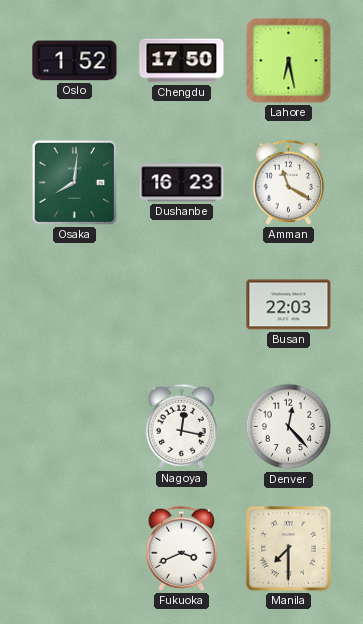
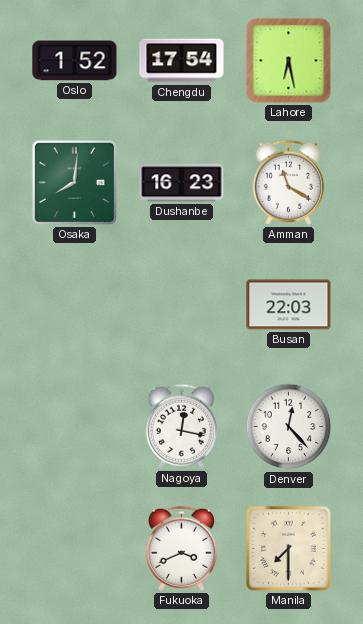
Chengdu: 17:50 -> 17:54
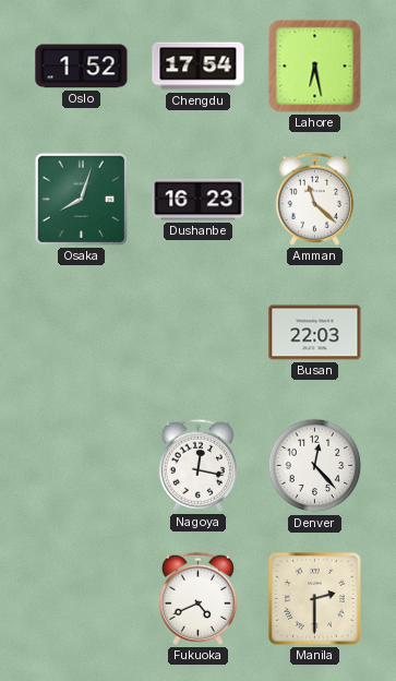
Osaka: 8:01 -> 8:03
Amman: 11:20 -> 11:22
Fukuoka: 3:41 -> 4:41
Manila: 7:30 -> 2:30
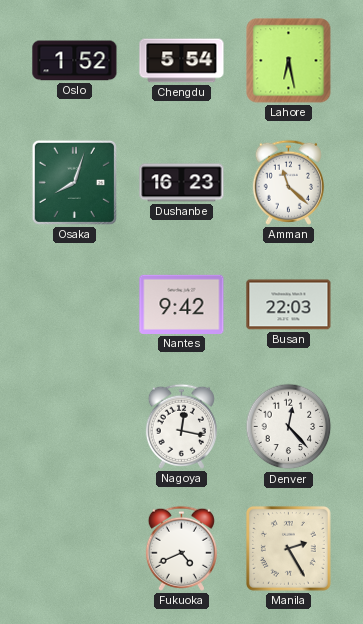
Chengdu: 17:54 -> 5:54
Nantes: none -> 9:42
Manila: 2:30 -> 2:25
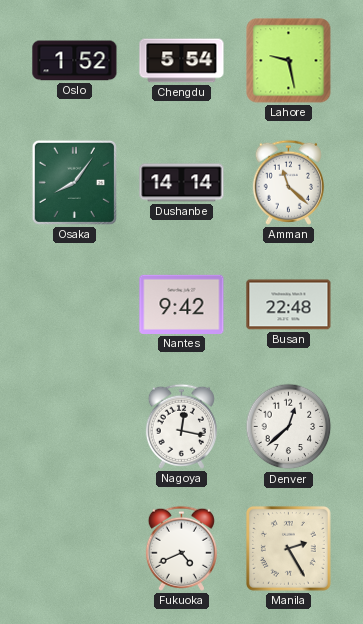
Lahore: 6:28 -> 9:28
Osaka: 8:03 -> 8:06
Dushanbe: 16:23 -> 14:14
Busan: 22:03 -> 22:48
Denver: 12:23 -> 12:38
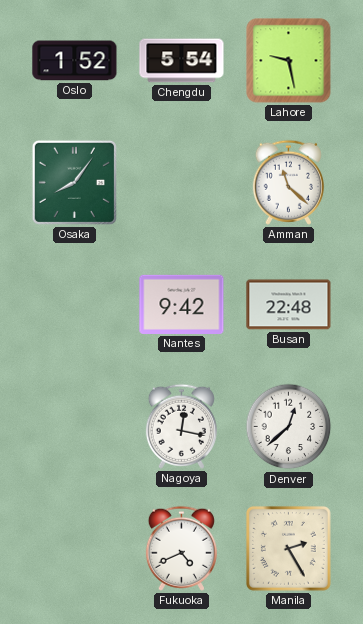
Dushanbe: 14:14 -> none
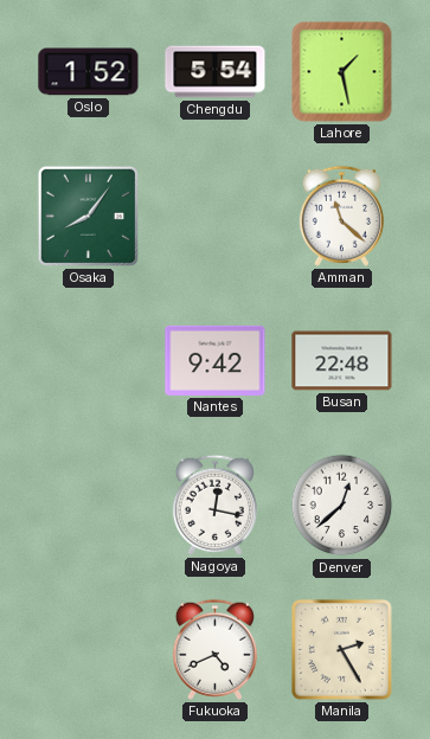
Lahore: 9:28 -> 1:28
